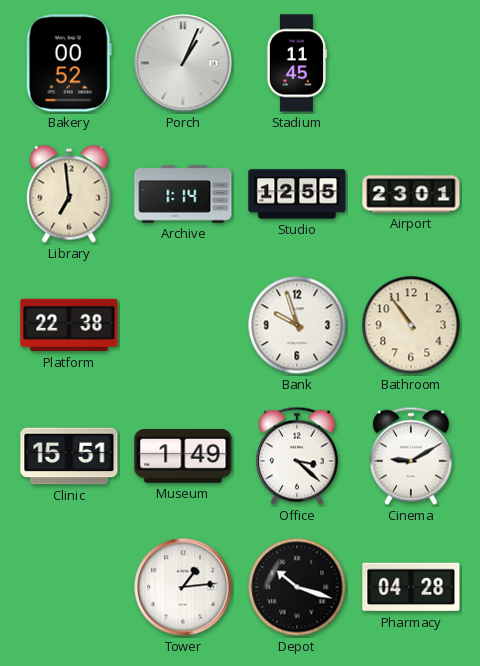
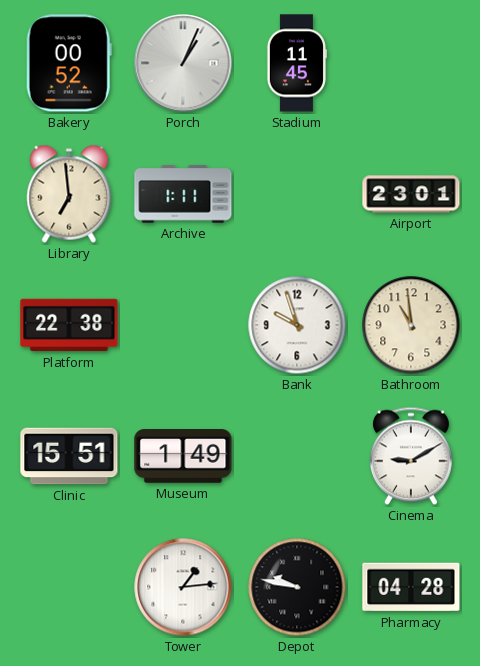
Archive: 1:14 -> 1:11
Studio: 12:55 -> none
Bathroom: 10:54 -> 10:59
Office: 3:22 -> none
Depot: 10:18 -> 9:47
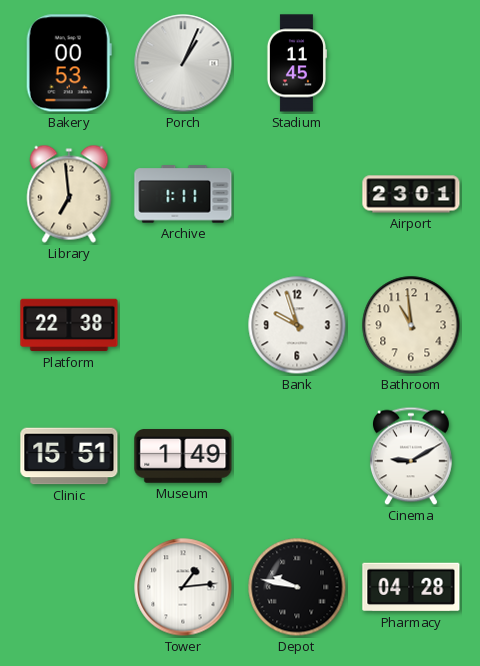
Bakery: 00:52 -> 00:53
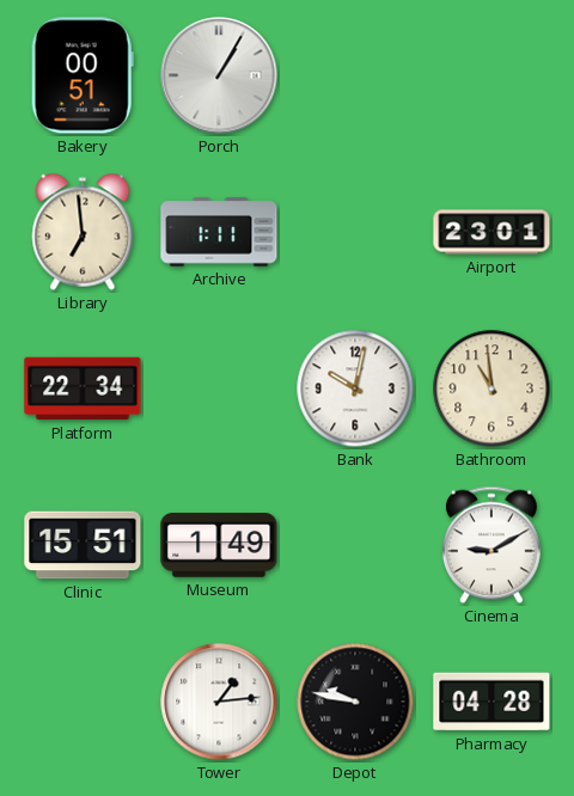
Bakery: 00:53 -> 00:51
Porch: 1:04 -> 1:05
Stadium: 11:45 -> none
Platform: 22:38 -> 22:34
Bank: 9:57 -> 10:02
